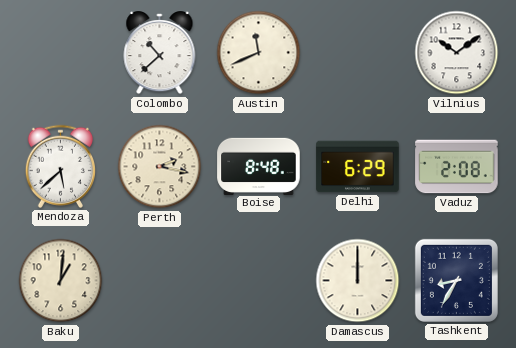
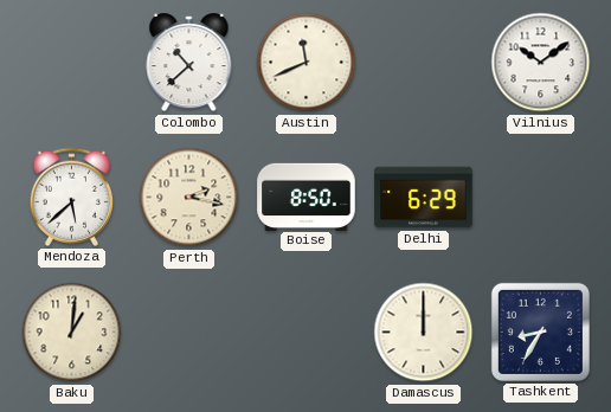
Boise: 8:48 -> 8:50
Vaduz: 2:08 -> none
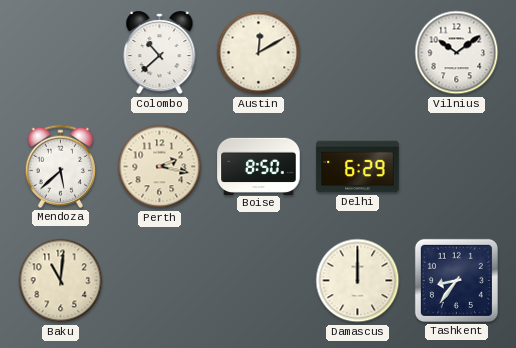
Austin: 11:41 -> 12:10
Baku: 1:01 -> 11:01
Tashkent: 8:35 -> 8:36
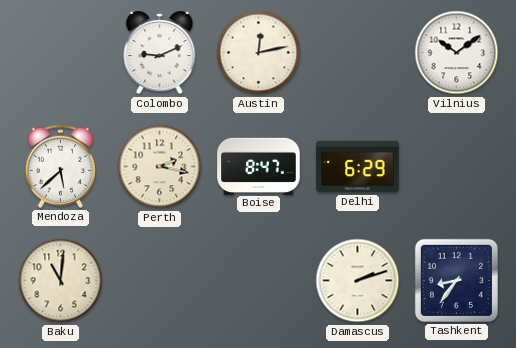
Colombo: 10:38 -> 9:11
Austin: 12:10 -> 12:13
Boise: 8:50 -> 8:47
Damascus: 12:00 -> 2:12
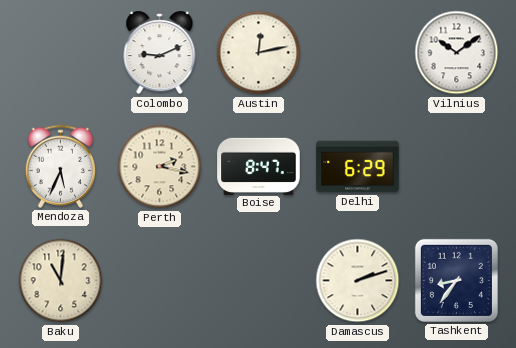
Mendoza: 5:38 -> 5:34
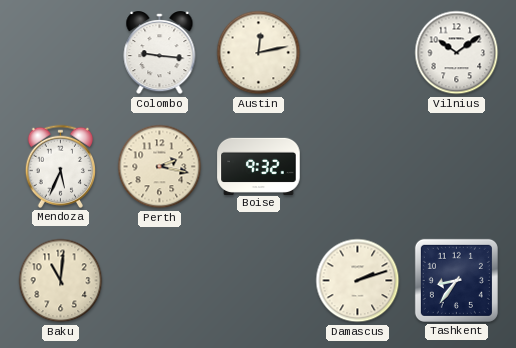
Colombo: 9:11 -> 9:16
Boise: 8:47 -> 9:32
Delhi: 6:29 -> none
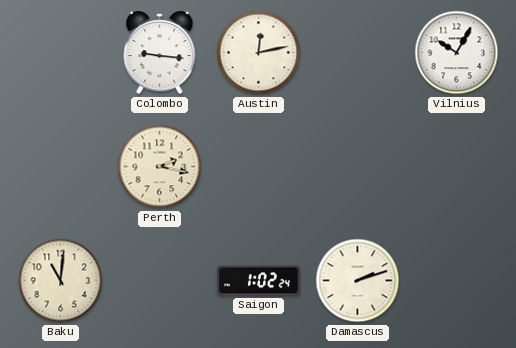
Vilnius: 10:09 -> 10:05
Mendoza: 5:34 -> none
Boise: 9:32 -> none
Saigon: none -> 1:02
Tashkent: 8:36 -> none
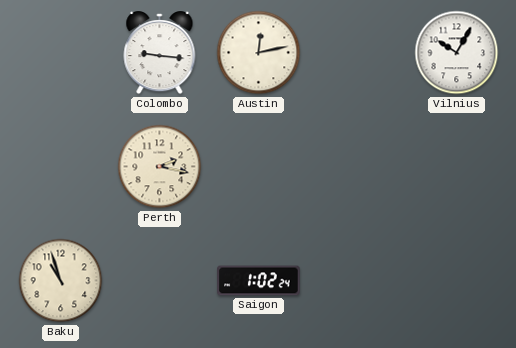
Baku: 11:01 -> 10:57
Damascus: 2:12 -> none
